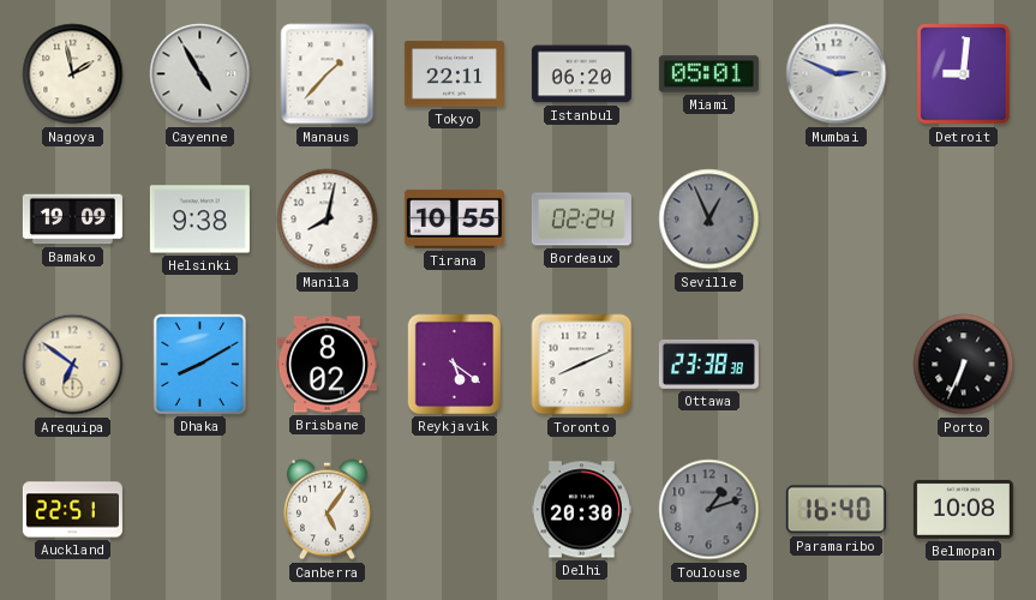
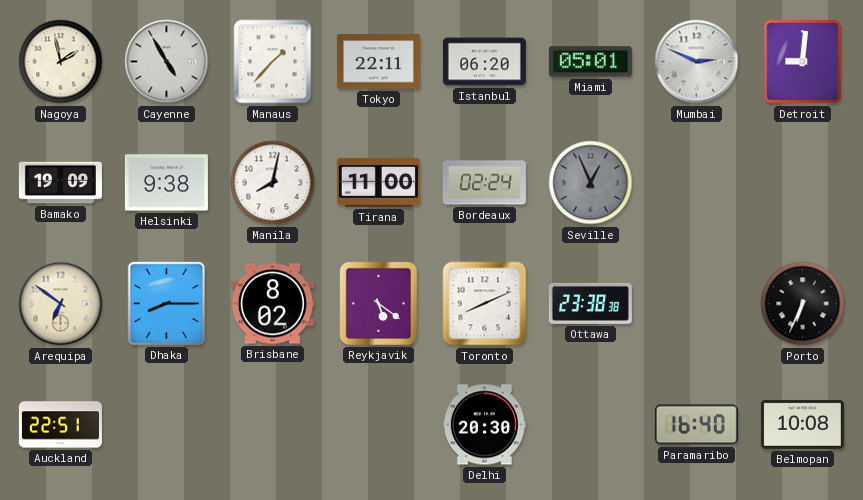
Tirana: 10:55 -> 11:00
Dhaka: 8:10 -> 8:15
Canberra: 5:06 -> none
Toulouse: 1:12 -> none
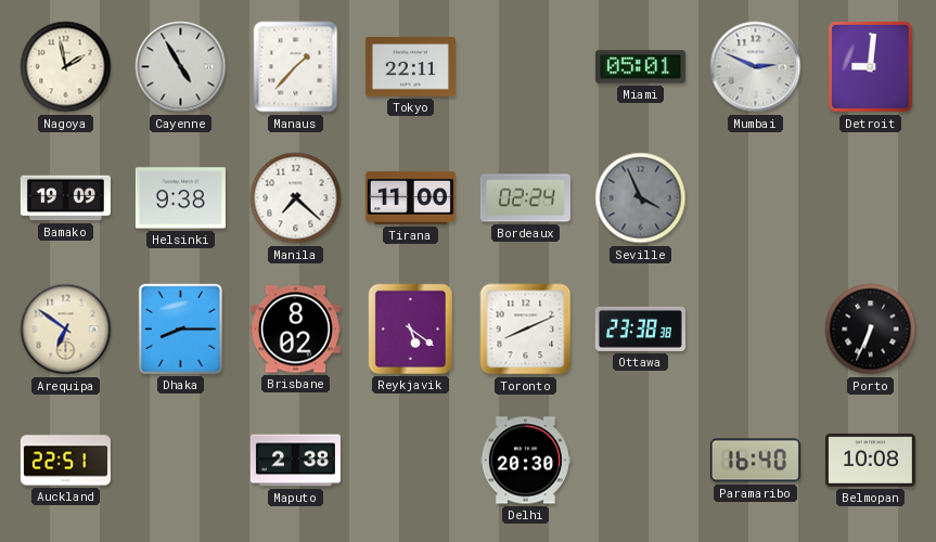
Istanbul: 06:20 -> none
Manila: 8:02 -> 7:22
Seville: 12:56 -> 3:56
Maputo: none -> 2:38
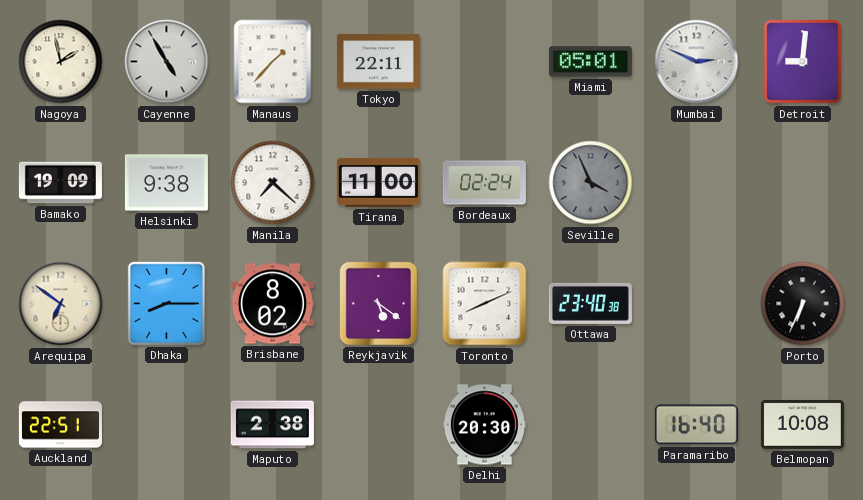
Ottawa: 23:38 -> 23:40
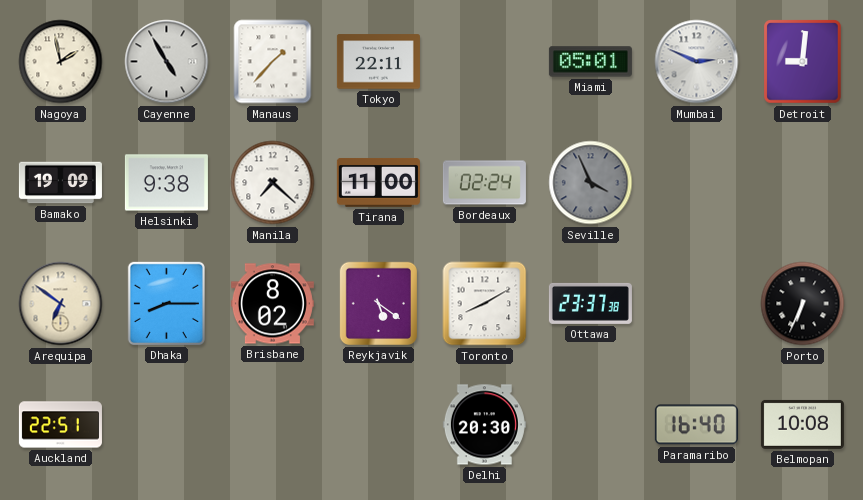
Toronto: 8:11 -> 8:10
Ottawa: 23:40 -> 23:37
Maputo: 2:38 -> none
